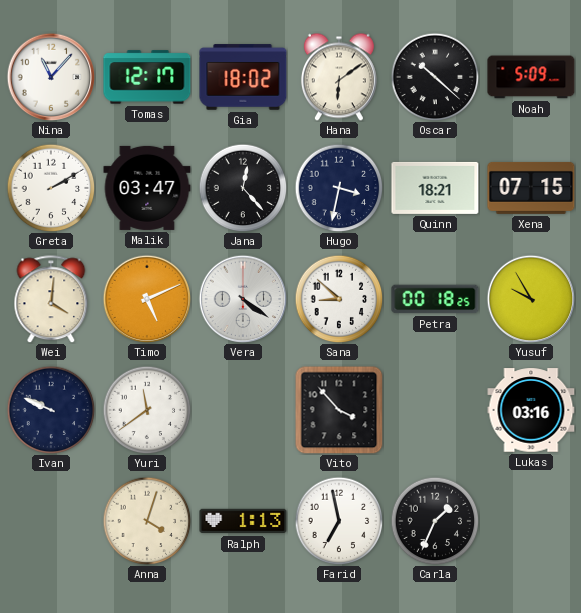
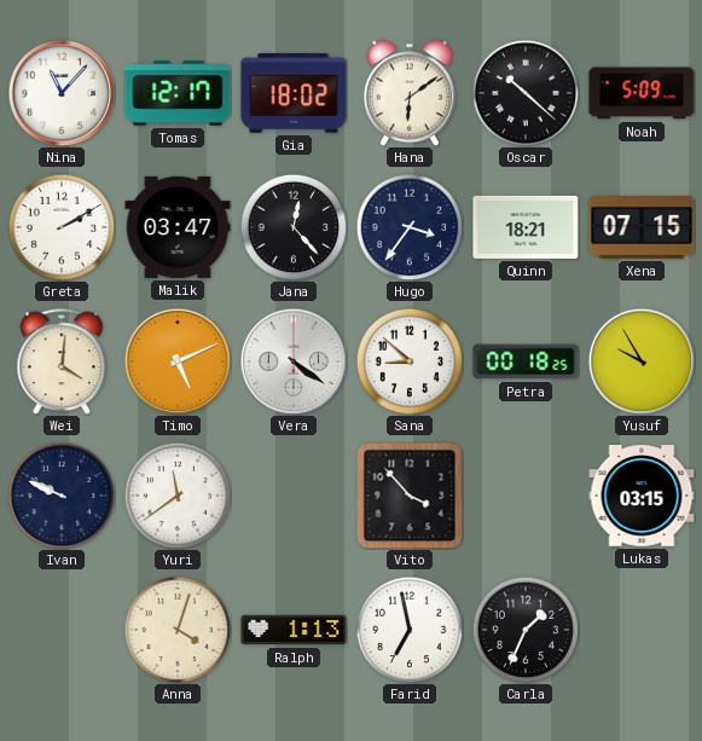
Hugo: 3:32 -> 3:36
Lukas: 03:16 -> 03:15
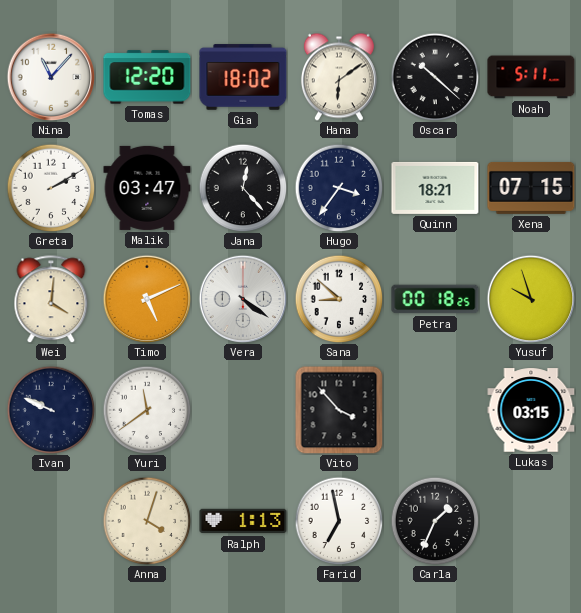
Tomas: 12:17 -> 12:20
Noah: 5:09 -> 5:11
Yusuf: 9:55 -> 9:57
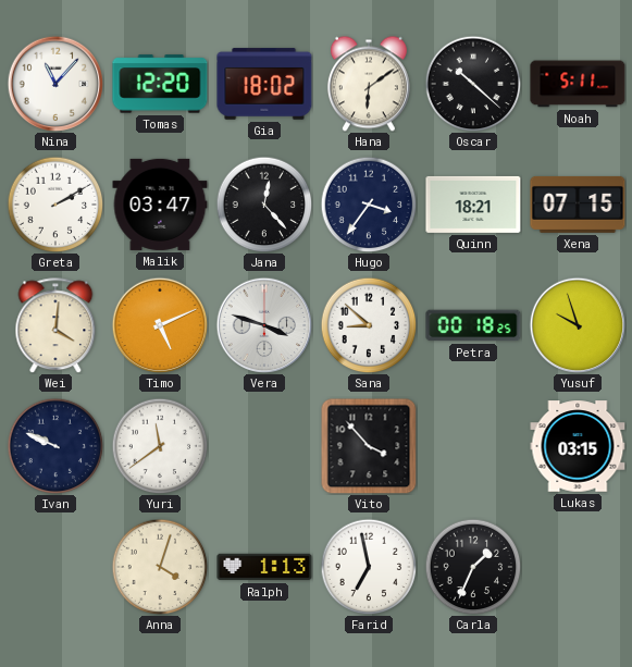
Vera: 4:21 -> 3:48
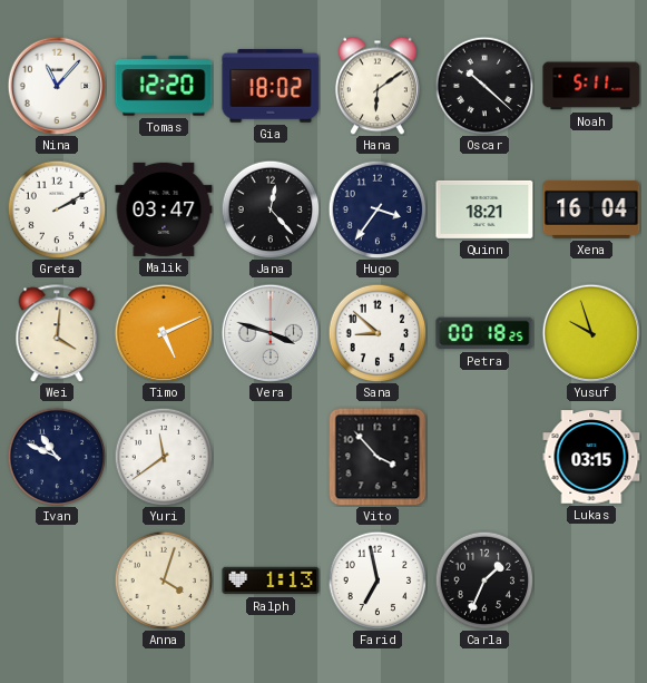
Xena: 07:15 -> 16:04
Ivan: 9:49 -> 10:49
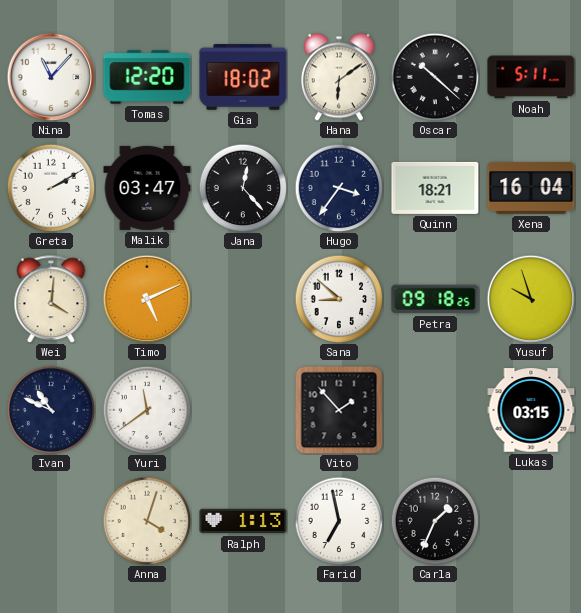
Vera: 3:48 -> none
Petra: 00:18 -> 09:18
Vito: 3:53 -> 1:53
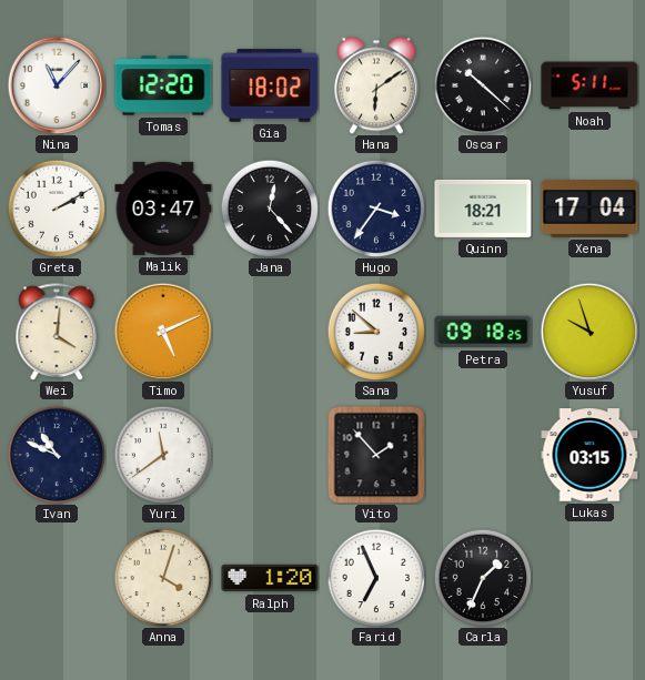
Xena: 16:04 -> 17:04
Ralph: 1:13 -> 1:20
Farid: 6:58 -> 6:56
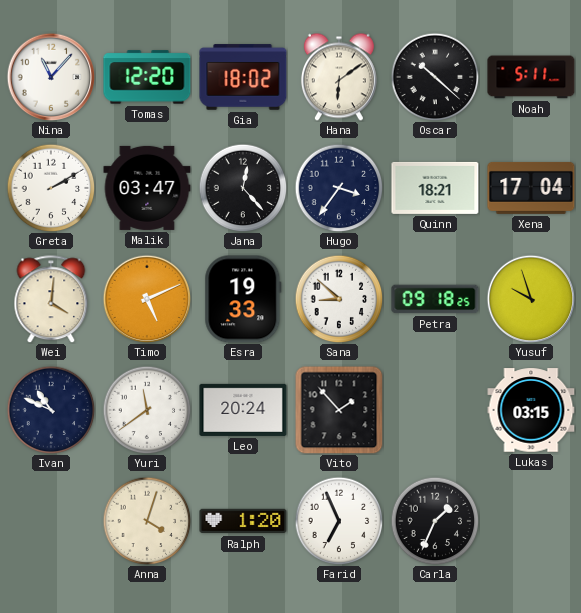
Esra: none -> 19:33
Leo: none -> 20:24
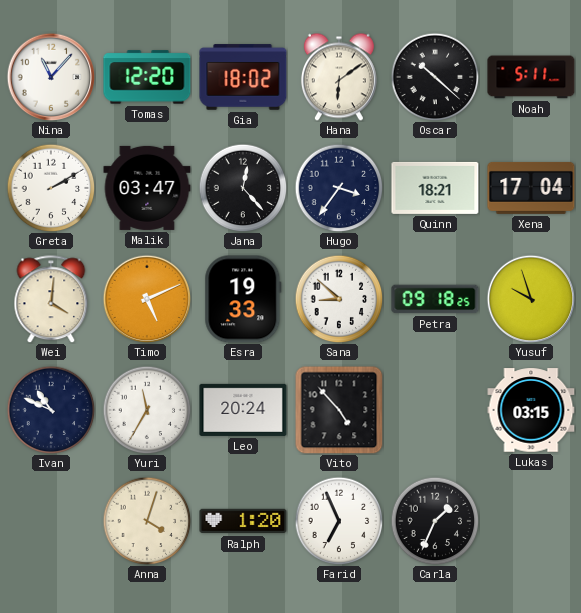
Yuri: 11:39 -> 11:35
Vito: 1:53 -> 4:53
